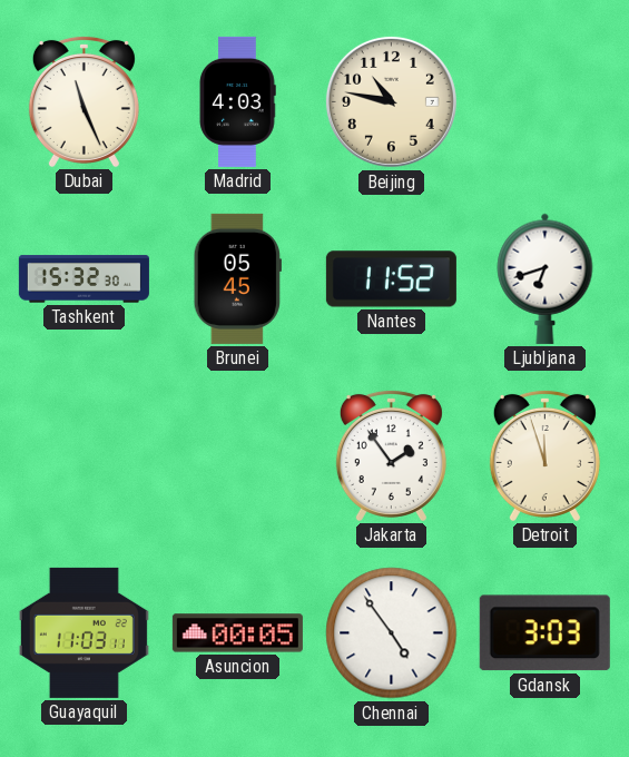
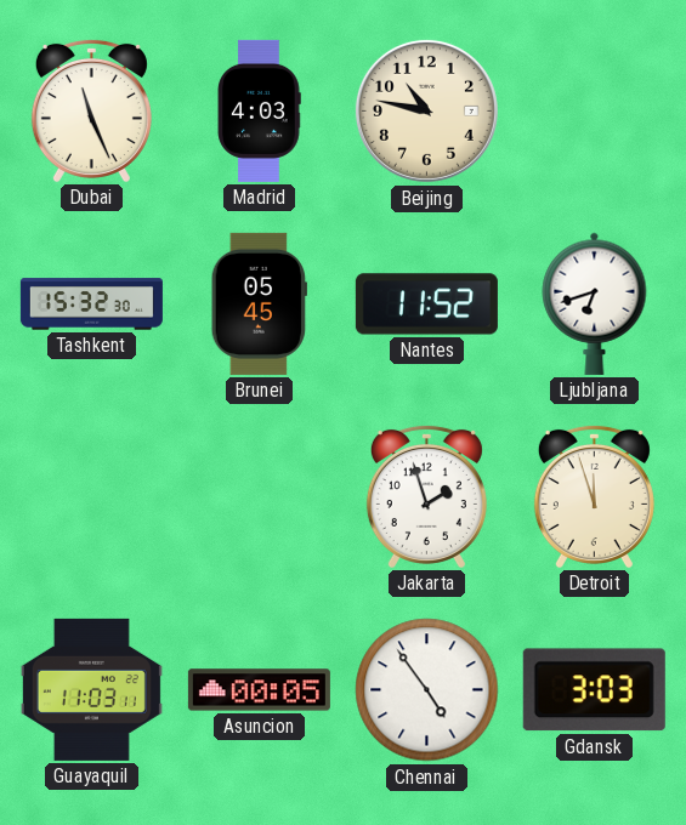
Jakarta: 1:54 -> 1:57
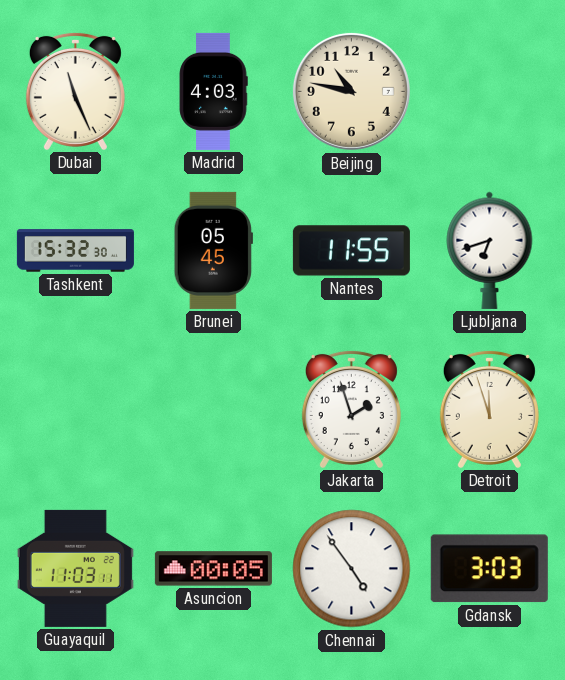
Nantes: 11:52 -> 11:55
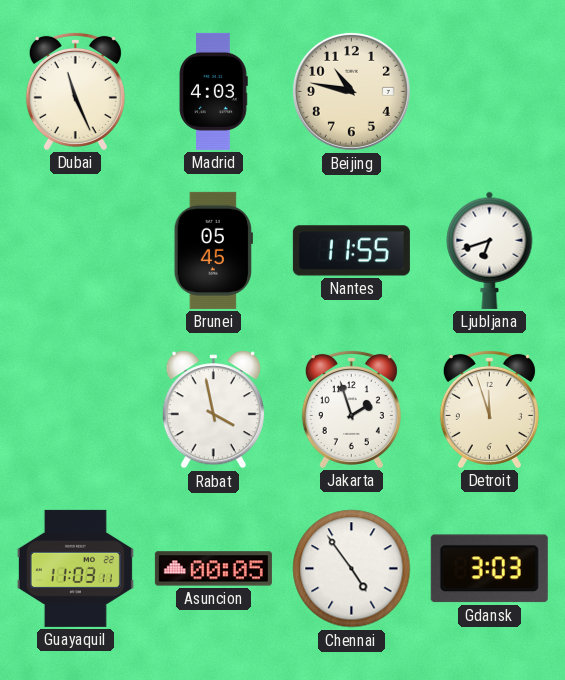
Tashkent: 15:32 -> none
Rabat: none -> 3:58
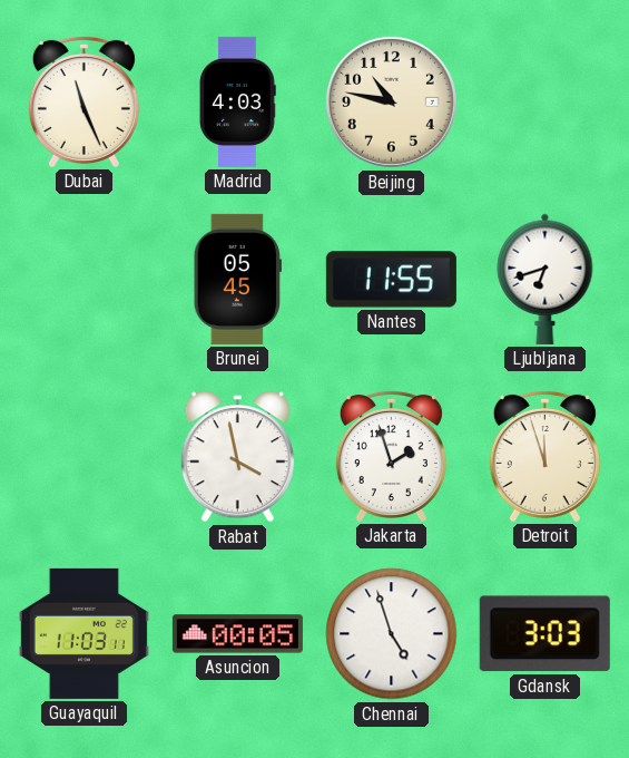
Chennai: 4:54 -> 4:57
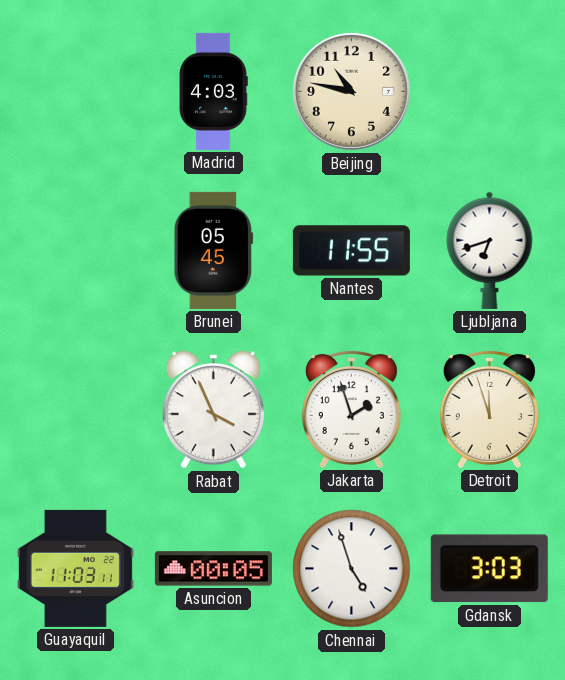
Dubai: 11:26 -> none
Rabat: 3:58 -> 3:56
